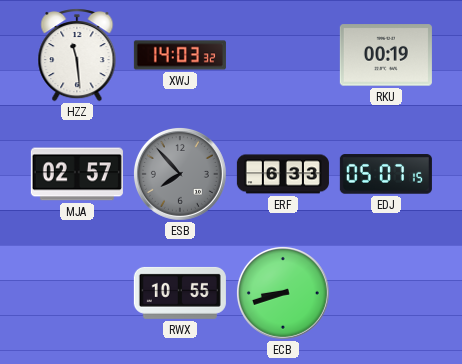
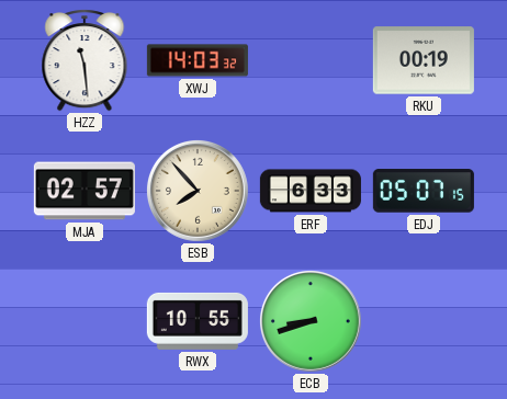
ESB dial: grey -> cream
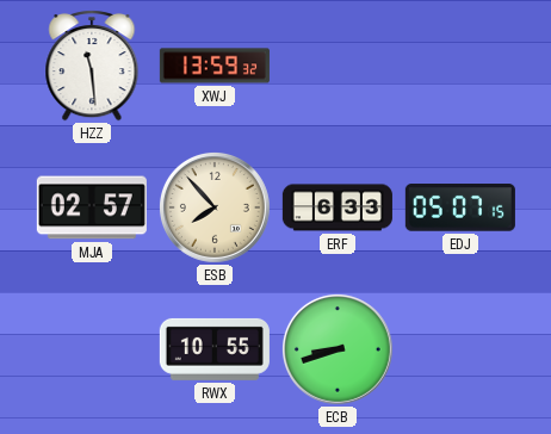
XWJ: 14:03 -> 13:59
RKU: 00:19 -> none
